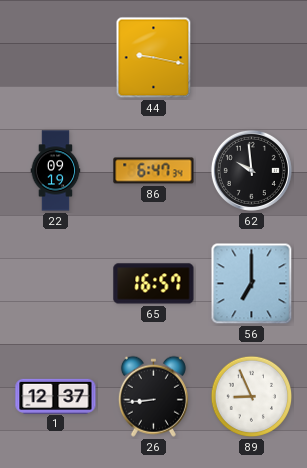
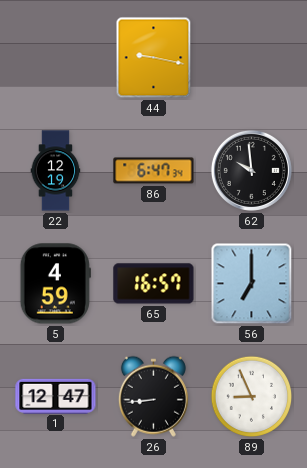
22: 09:19 -> 12:19
5: none -> 4:59
1: 12:37 -> 12:47
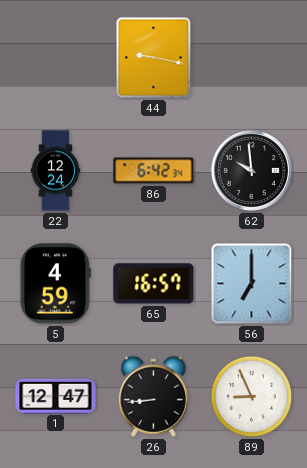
22: 12:19 -> 12:24
86: 6:47 -> 6:42
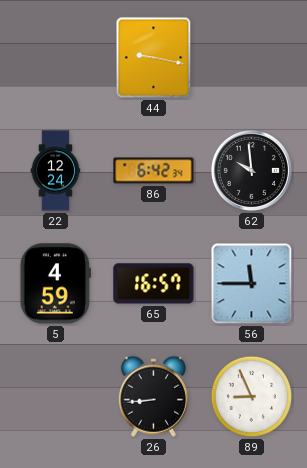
56: 7:00 -> 11:45
1: 12:47 -> none
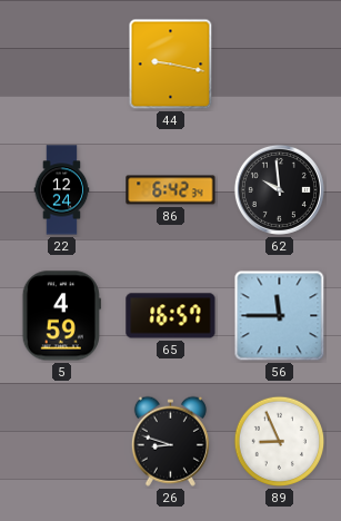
26: 8:44 -> 8:48
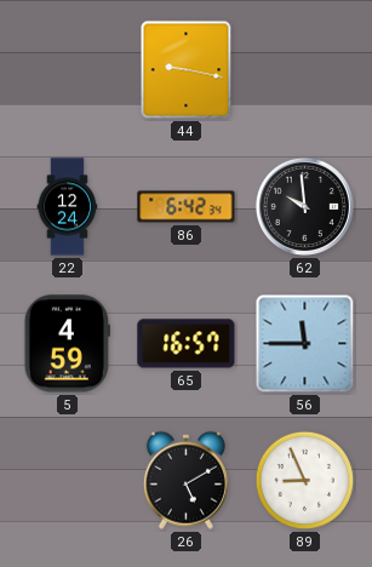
26: 8:48 -> 5:10
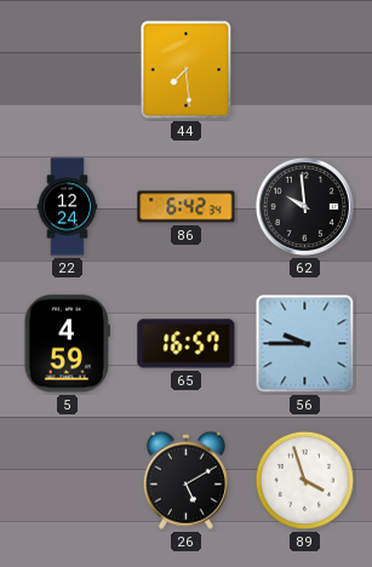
44: 9:17 -> 7:29
56: 11:45 -> 9:45
89: 8:56 -> 3:57
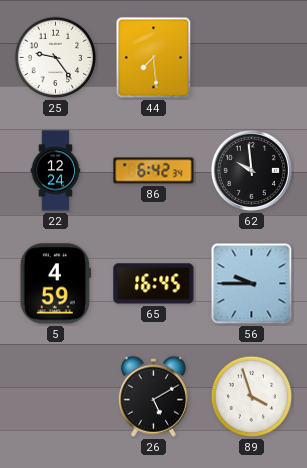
25: none -> 9:24
65: 16:57 -> 16:45
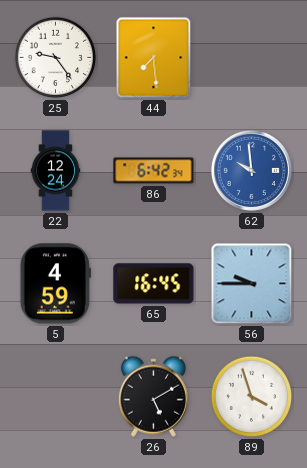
62 dial: black -> blue
